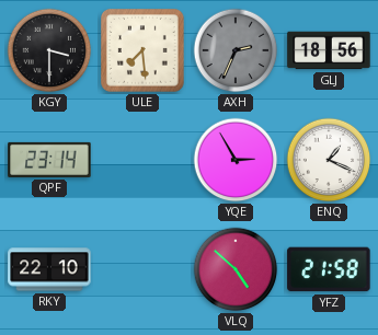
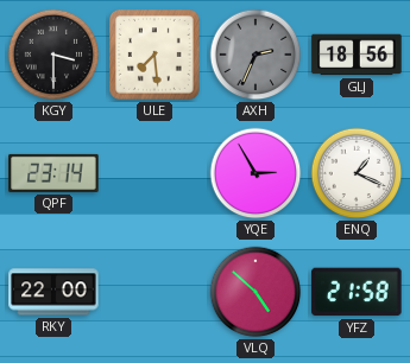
RKY: 22:10 -> 22:00
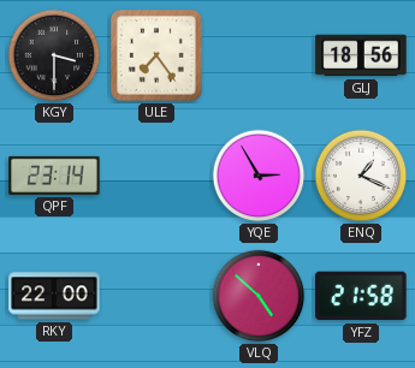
ULE: 7:29 -> 7:24
AXH: 2:34 -> none
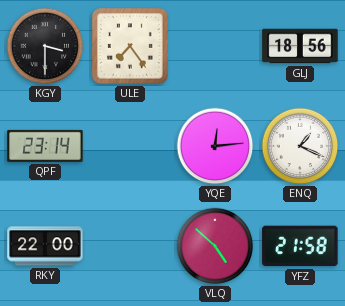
YQE: 2:55 -> 12:14
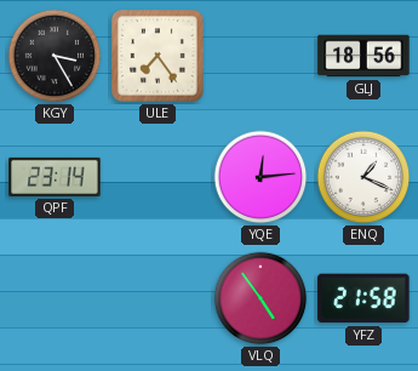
KGY: 3:30 -> 3:25
RKY: 22:00 -> none
VLQ: 4:52 -> 4:54
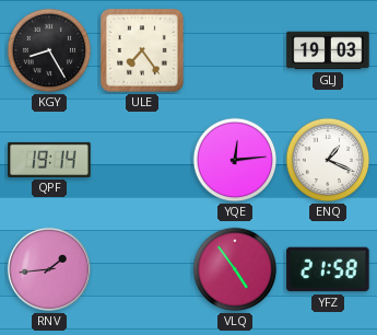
KGY: 3:25 -> 8:25
GLJ: 18:56 -> 19:03
QPF: 23:14 -> 19:14
RNV: none -> 1:44
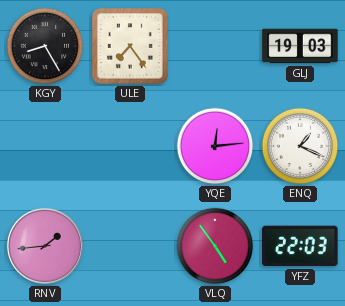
QPF: 19:14 -> none
YFZ: 21:58 -> 22:03
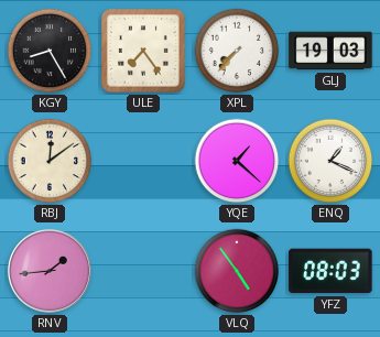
XPL: none -> 7:37
RBJ: none -> 12:09
YQE: 12:14 -> 1:22
YFZ: 22:03 -> 08:03
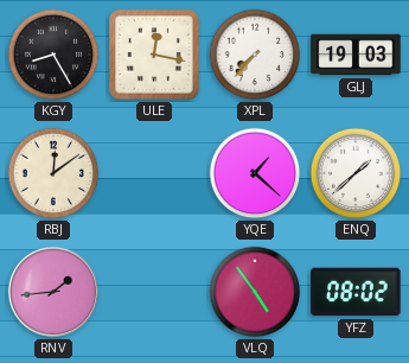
ULE: 7:24 -> 12:17
ENQ: 1:19 -> 1:38
YFZ: 08:03 -> 08:02
